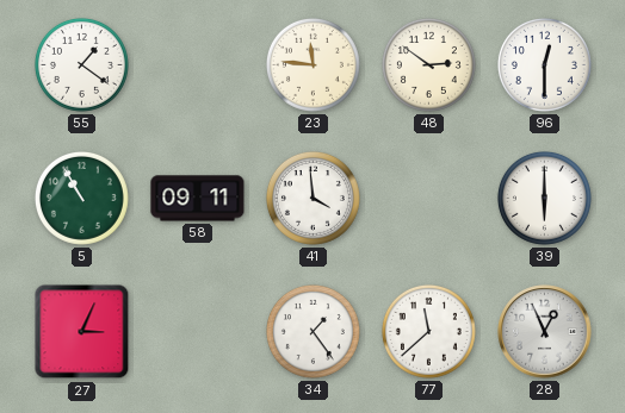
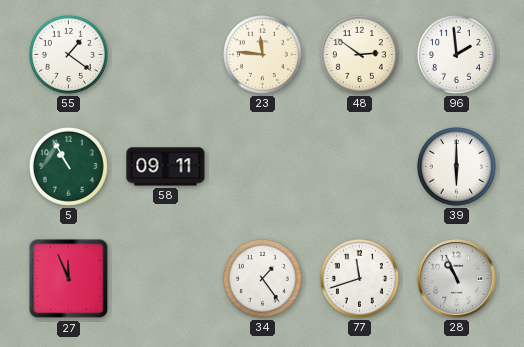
96: 12:30 -> 1:59
41: 3:59 -> none
27: 3:04 -> 11:56
77: 11:38 -> 11:42
28: 12:56 -> 10:56
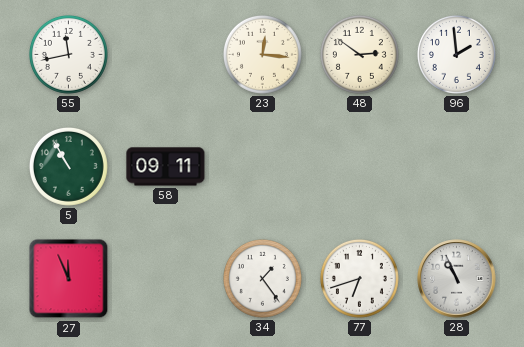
55: 1:21 -> 11:43
23: 11:46 -> 12:16
39: 6:00 -> none
77: 11:42 -> 6:42
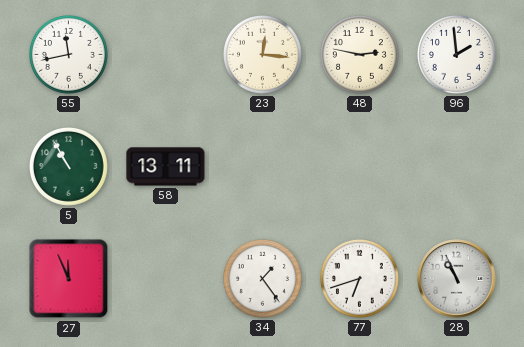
48: 2:51 -> 2:47
58: 09:11 -> 13:11
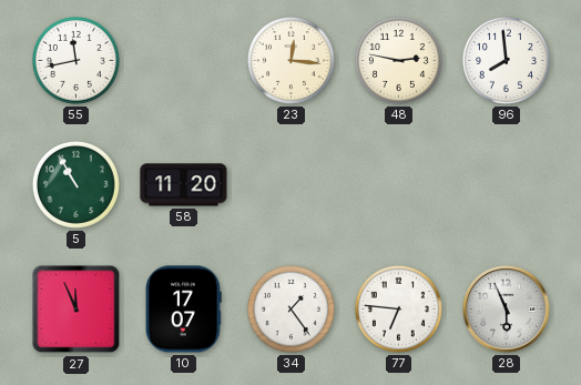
96: 1:59 -> 7:59
58: 13:11 -> 11:20
10: none -> 17:07
77: 6:42 -> 6:46
28: 10:56 -> 5:56
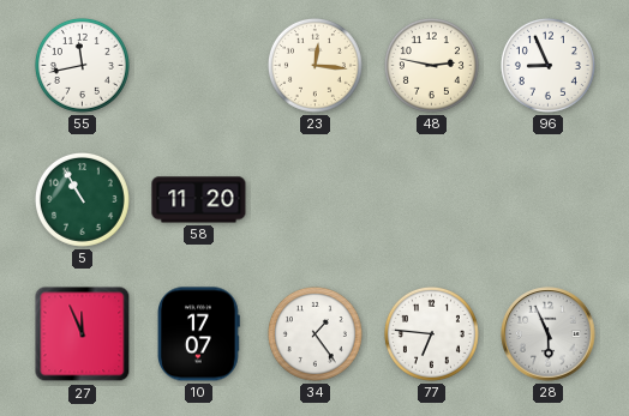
96: 7:59 -> 8:56
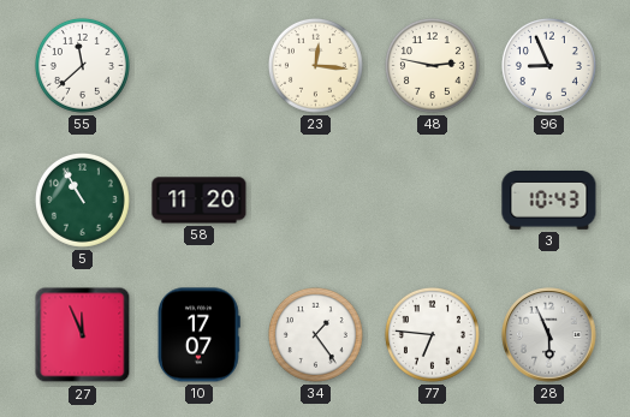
55: 11:43 -> 11:38
3: none -> 10:43
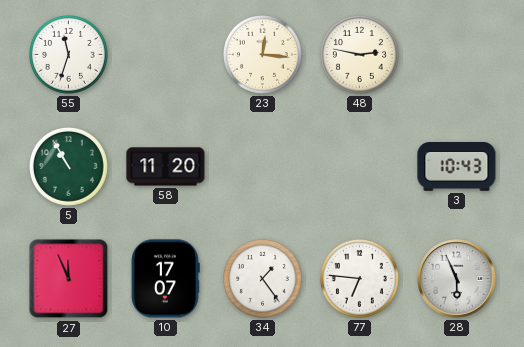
55: 11:38 -> 11:33
96: 8:56 -> none
